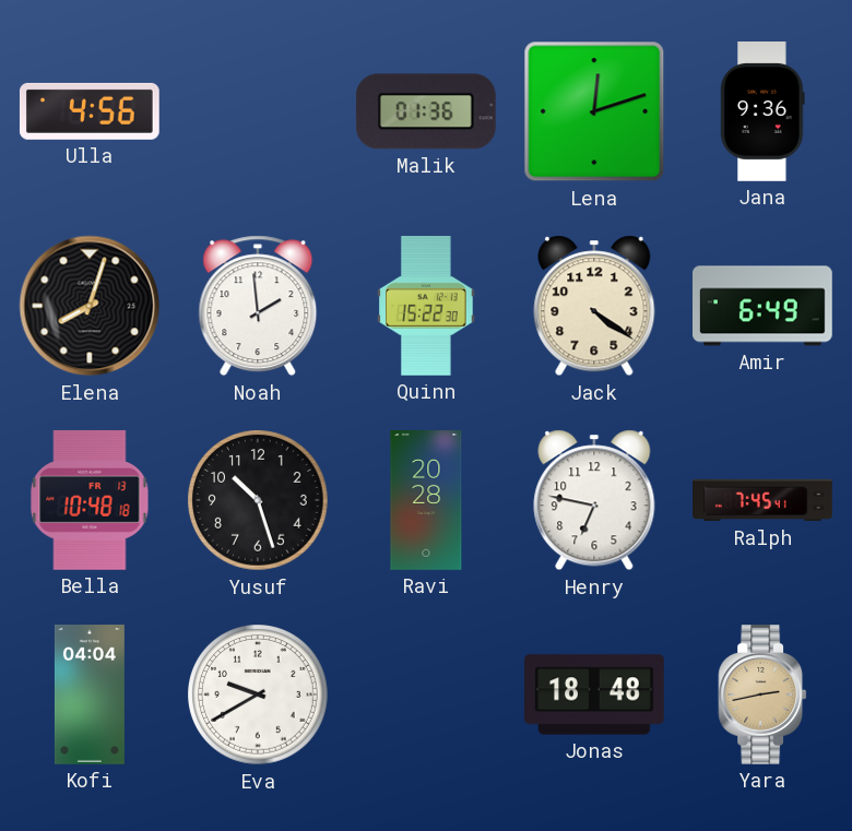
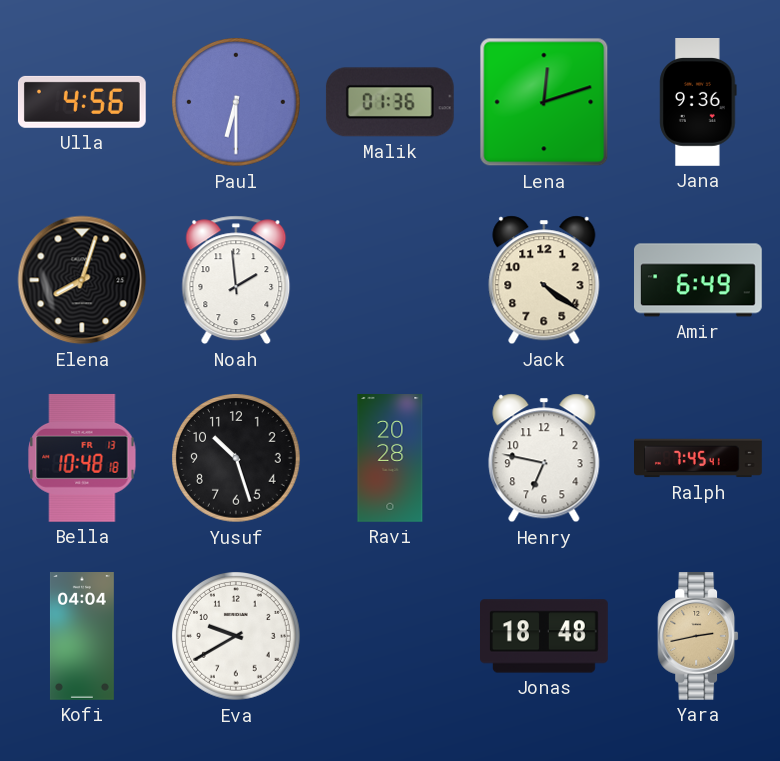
Paul: none -> 6:30
Quinn: 15:22 -> none
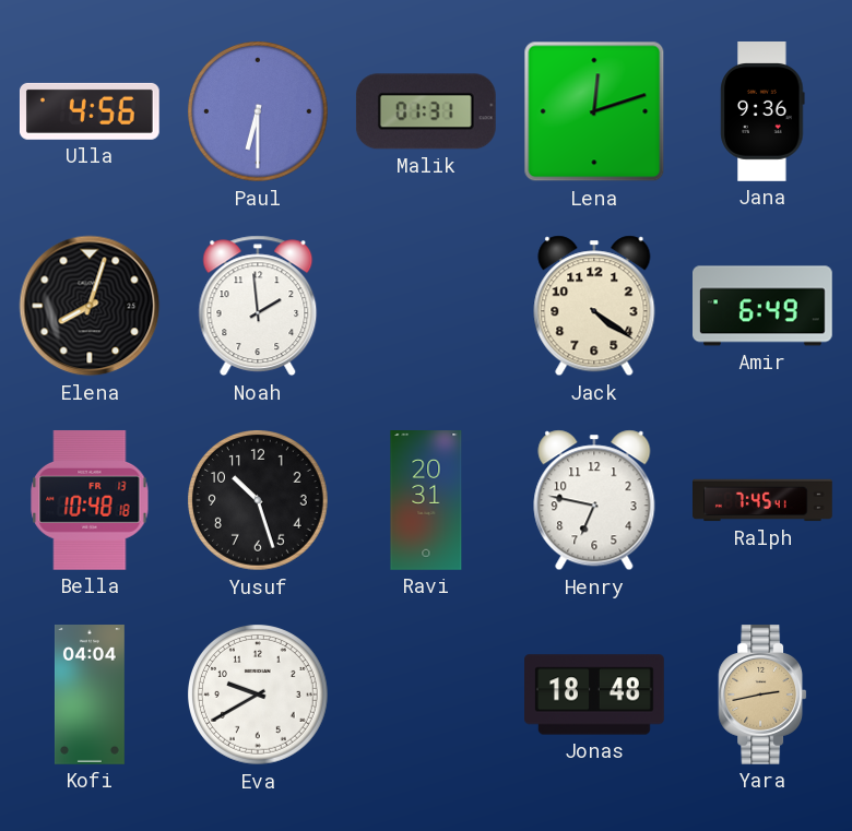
Malik: 01:36 -> 01:31
Ravi: 20:28 -> 20:31
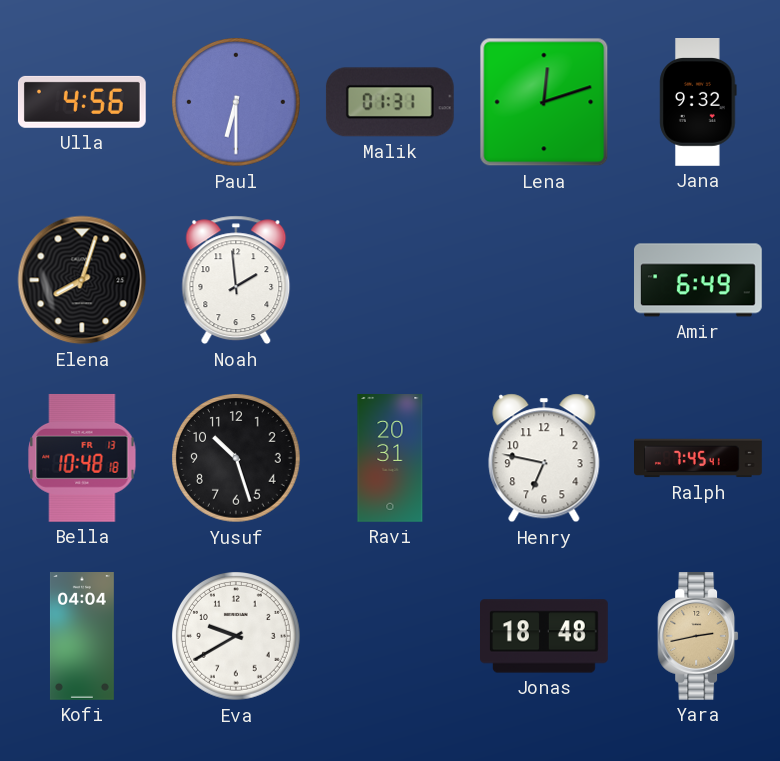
Jana: 9:36 -> 9:32
Jack: 4:21 -> none
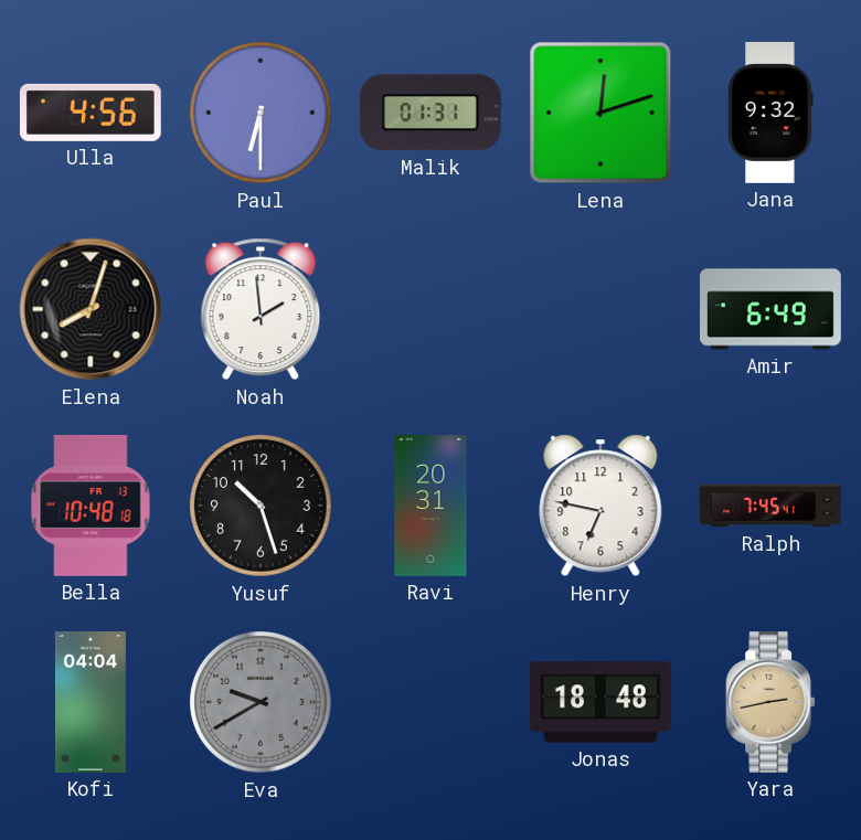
Eva dial: white -> grey
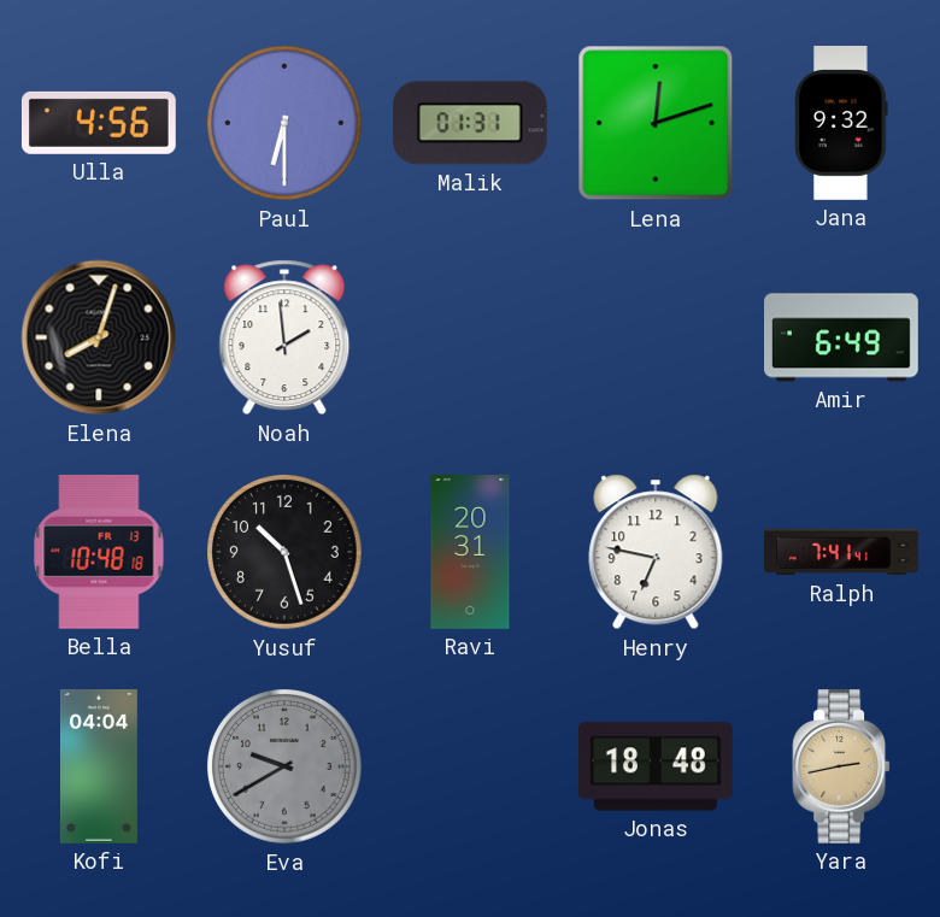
Ralph: 7:45 -> 7:41
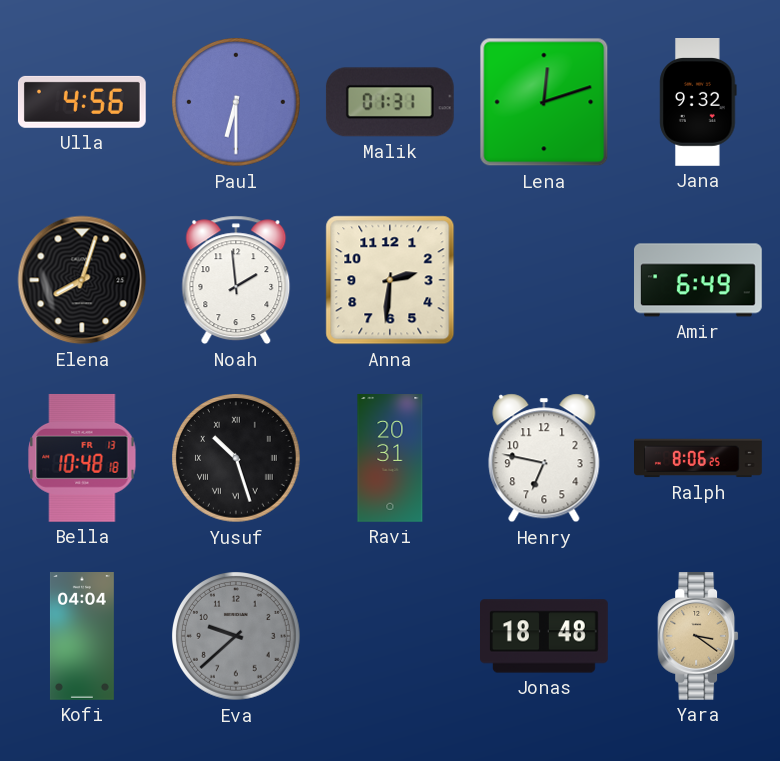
Anna: none -> 2:31
Yusuf numerals: Arabic -> Roman
Ralph: 7:41 -> 8:06
Eva: 9:40 -> 9:38
Yara: 2:43 -> 3:21
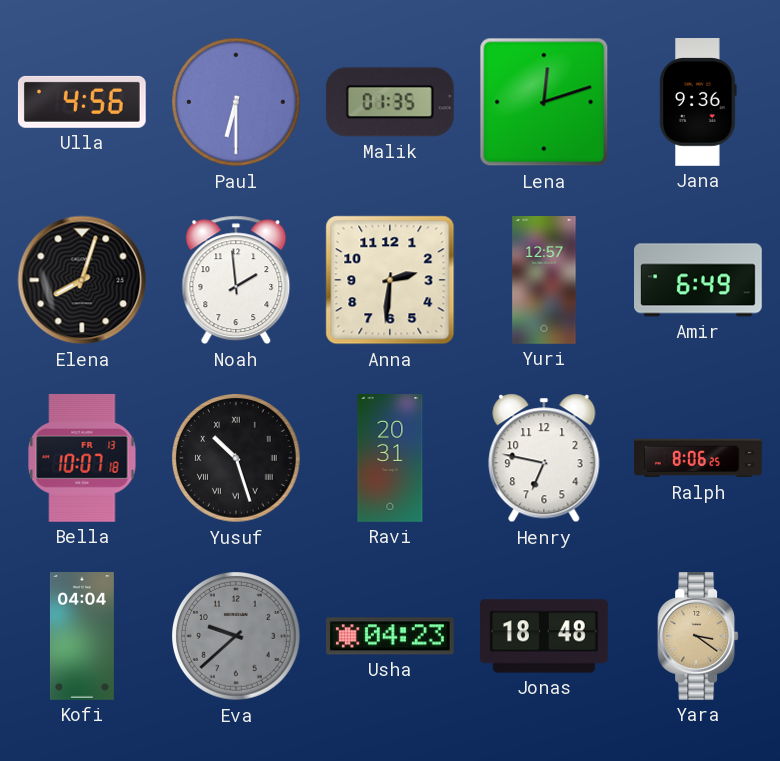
Malik: 01:31 -> 01:35
Jana: 9:32 -> 9:36
Yuri: none -> 12:57
Bella: 10:48 -> 10:07
Usha: none -> 04:23
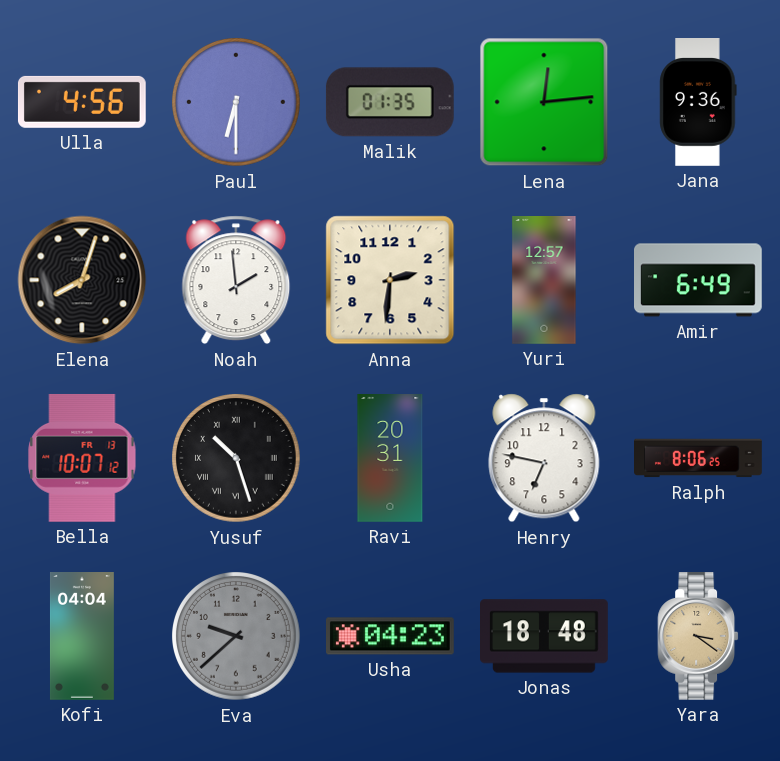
Lena: 12:12 -> 12:14
Bella: 10:07:18 -> 10:07:12
